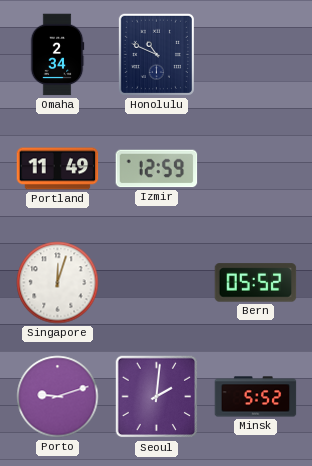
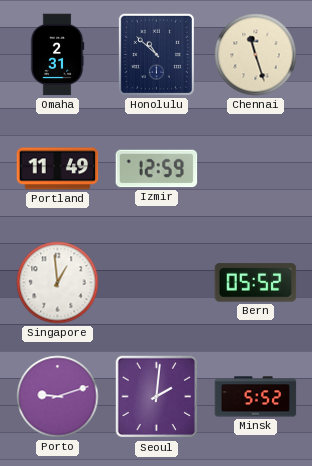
Omaha: 2:34 -> 2:31
Honolulu: 10:49 -> 10:52
Chennai: none -> 11:27
Singapore: 12:03 -> 12:59
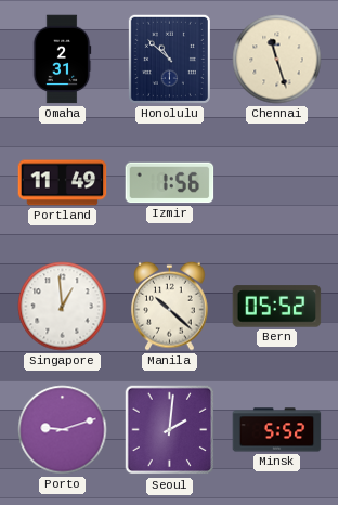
Izmir: 12:59 -> 1:56
Manila: none -> 10:22
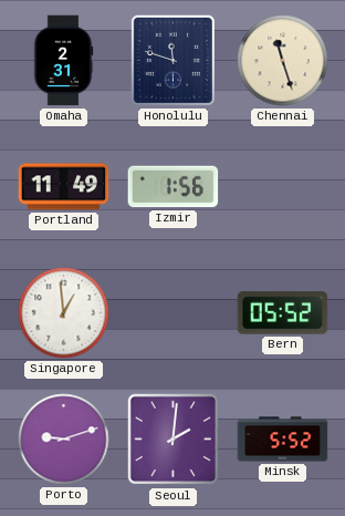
Honolulu: 10:52 -> 11:48
Manila: 10:22 -> none
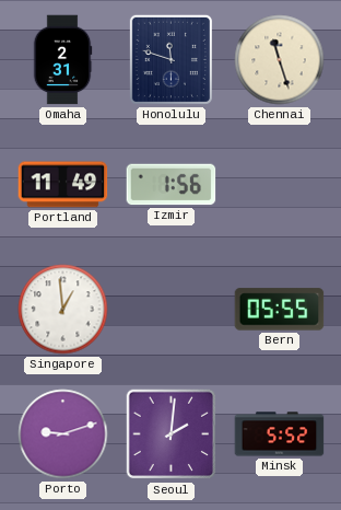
Bern: 05:52 -> 05:55
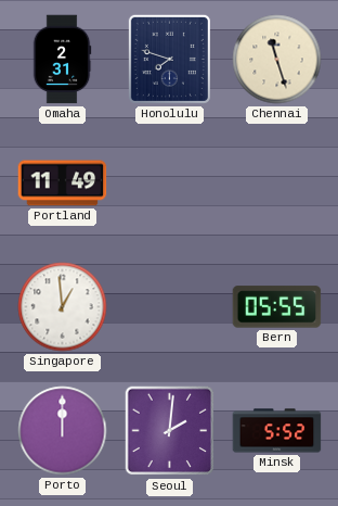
Honolulu: 11:48 -> 7:48
Izmir: 1:56 -> none
Porto: 9:12 -> 12:00
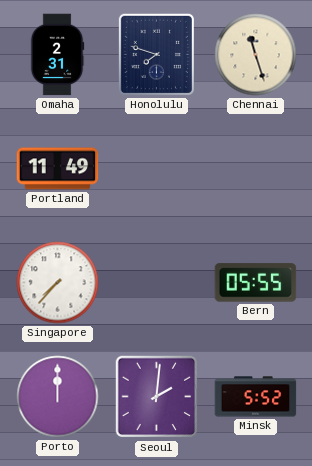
Singapore: 12:59 -> 7:37
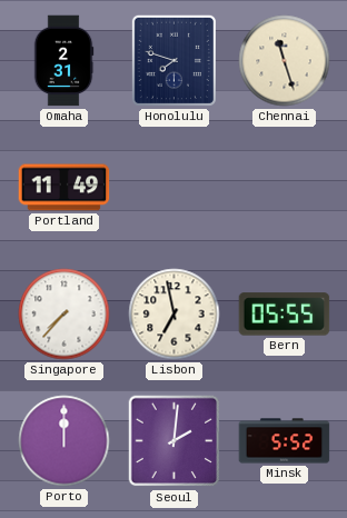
Lisbon: none -> 6:58
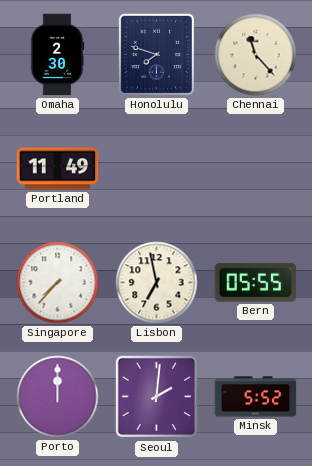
Omaha: 2:31 -> 2:30
Chennai: 11:27 -> 11:23
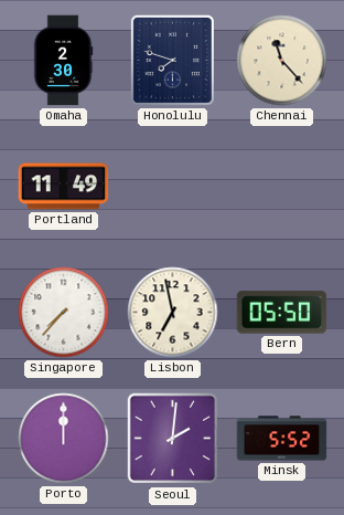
Bern: 05:55 -> 05:50
